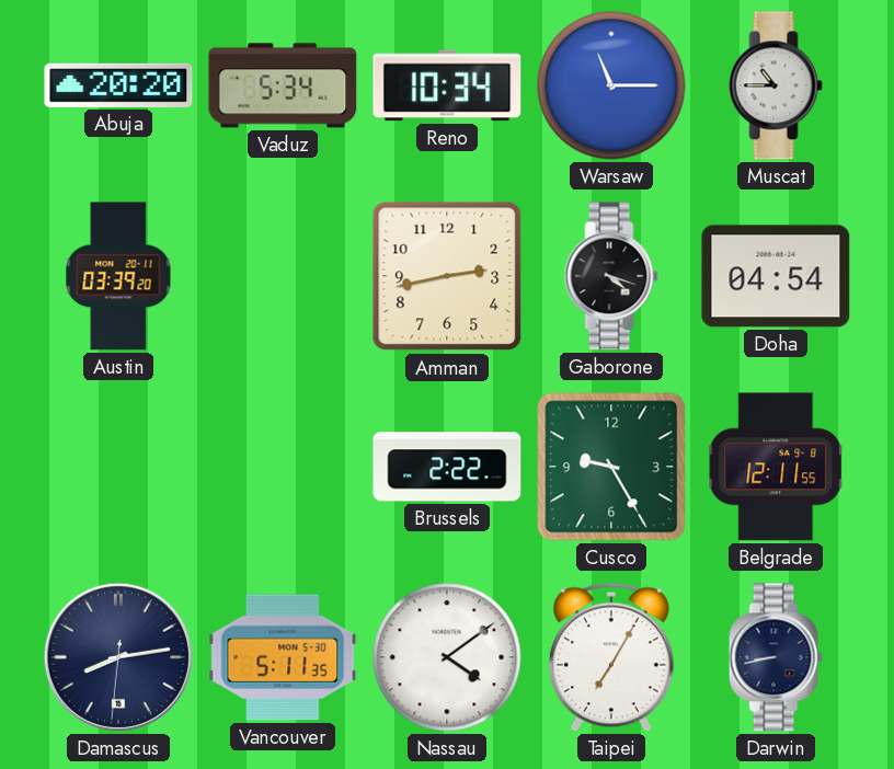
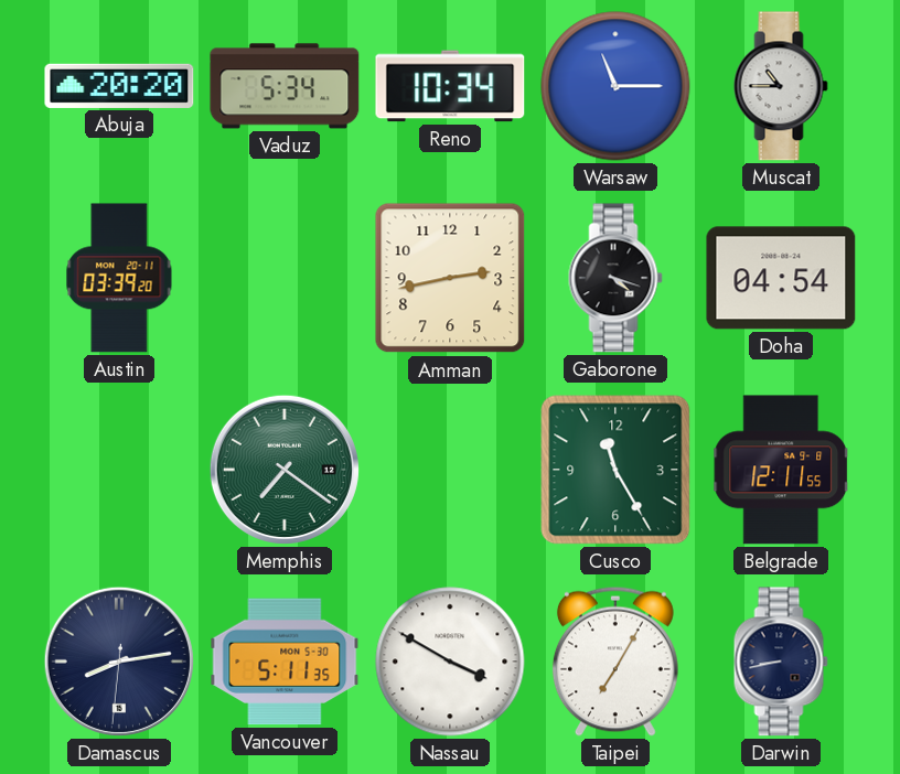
Memphis: none -> 7:21
Brussels: 2:22 -> none
Cusco: 9:25 -> 11:25
Nassau: 4:09 -> 3:50
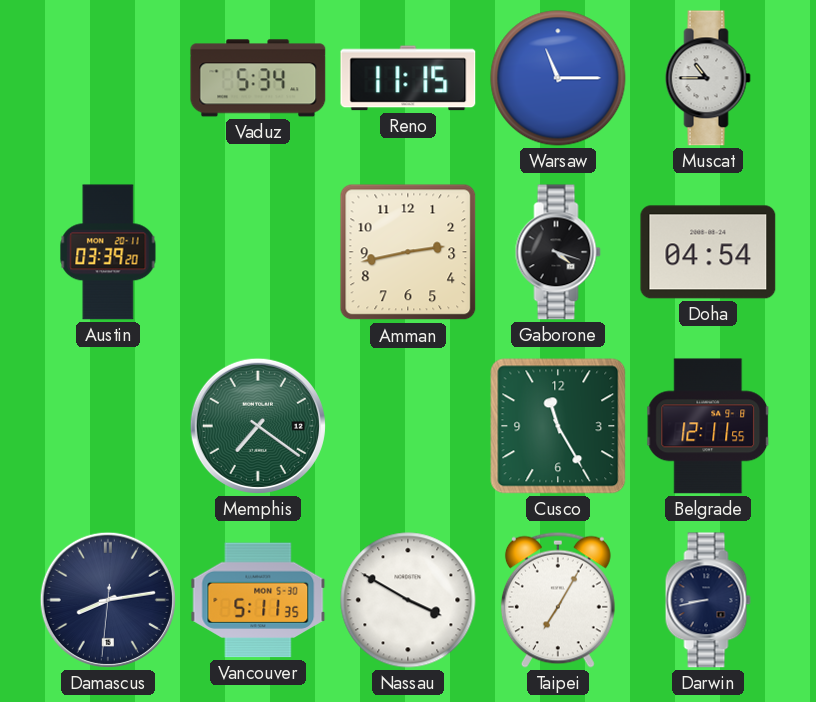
Abuja: 20:20 -> none
Reno: 10:34 -> 11:15
